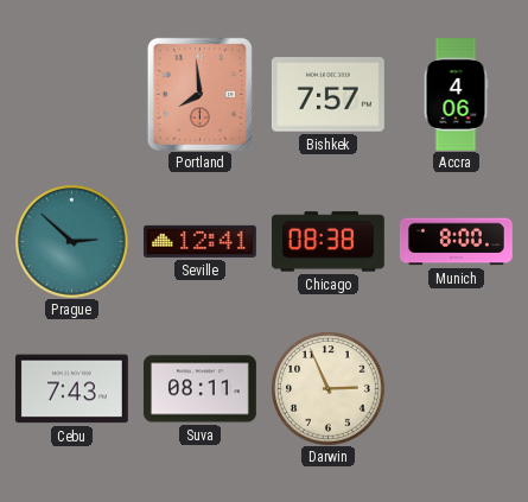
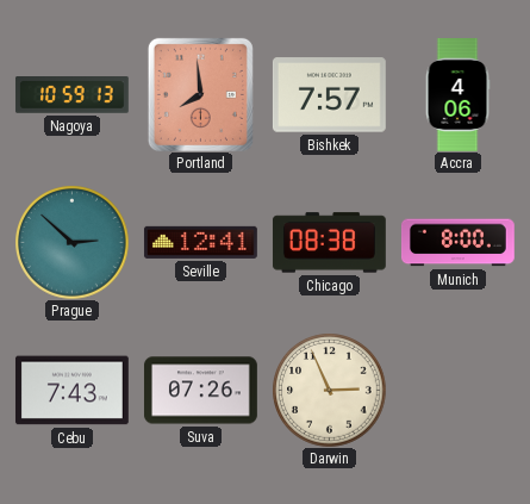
Nagoya: none -> 10:59
Suva: 08:11 -> 07:26
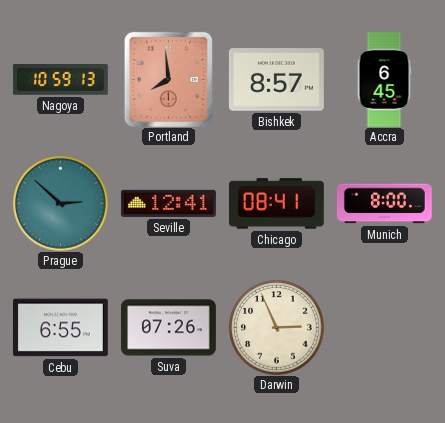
Bishkek: 7:57 -> 8:57
Accra: 4:06 -> 6:45
Chicago: 08:38 -> 08:41
Cebu: 7:43 -> 6:55
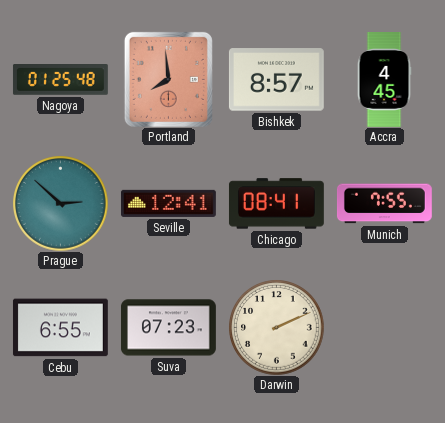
Nagoya: 10:59 -> 01:25
Accra: 6:45 -> 4:45
Munich: 8:00 -> 7:55
Suva: 07:26 -> 07:23
Darwin: 2:56 -> 2:11
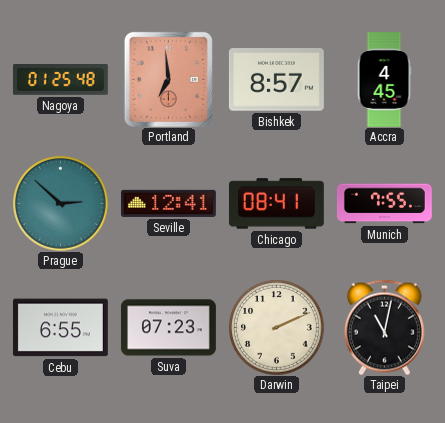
Portland: 7:59 -> 6:59
Taipei: none -> 11:02
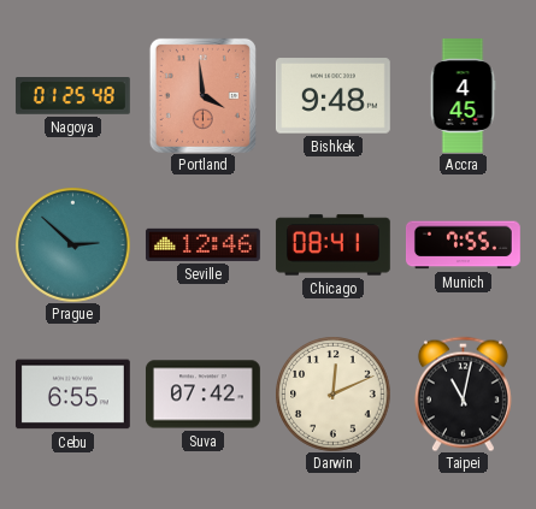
Portland: 6:59 -> 3:59
Bishkek: 8:57 -> 9:48
Seville: 12:41 -> 12:46
Suva: 07:23 -> 07:42
Darwin: 2:11 -> 12:11
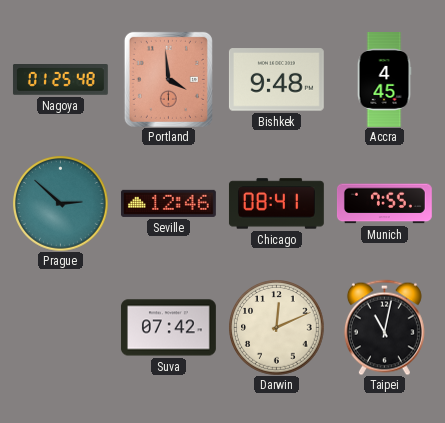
Cebu: 6:55 -> none
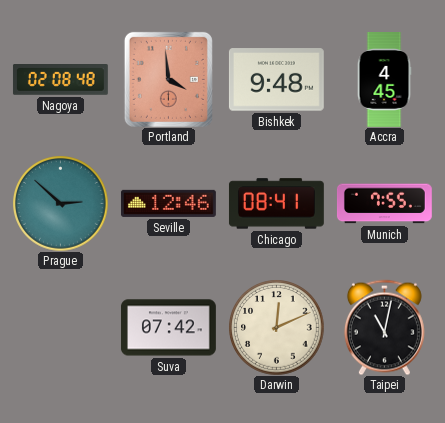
Nagoya: 01:25 -> 02:08
